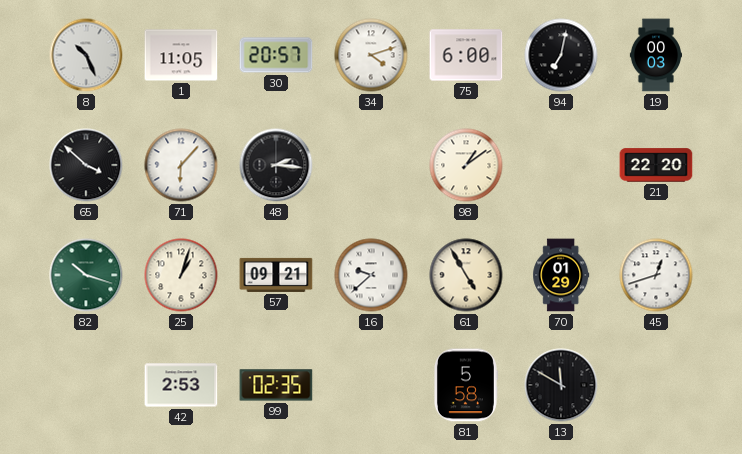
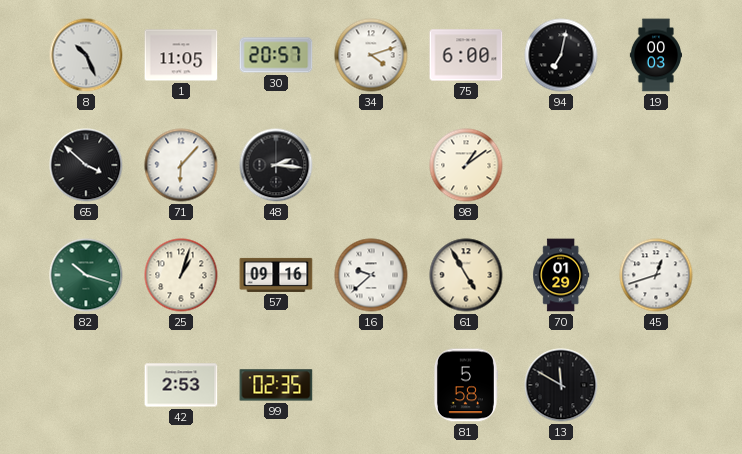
21: 22:20 -> none
57: 09:21 -> 09:16
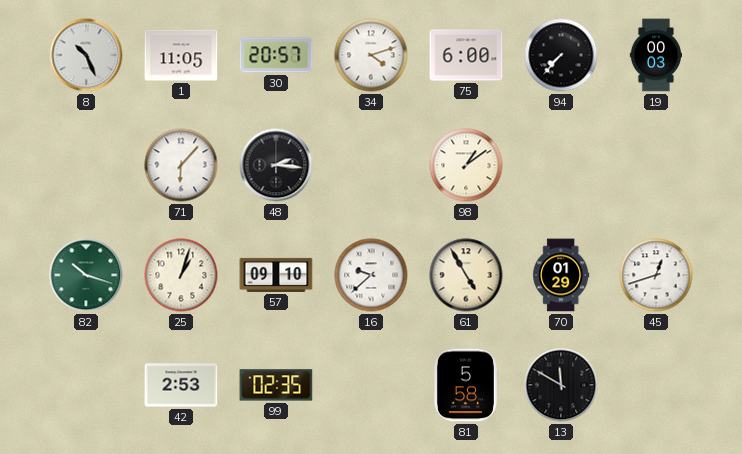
94: 7:02 -> 7:37
65: 3:52 -> none
57: 09:16 -> 09:10
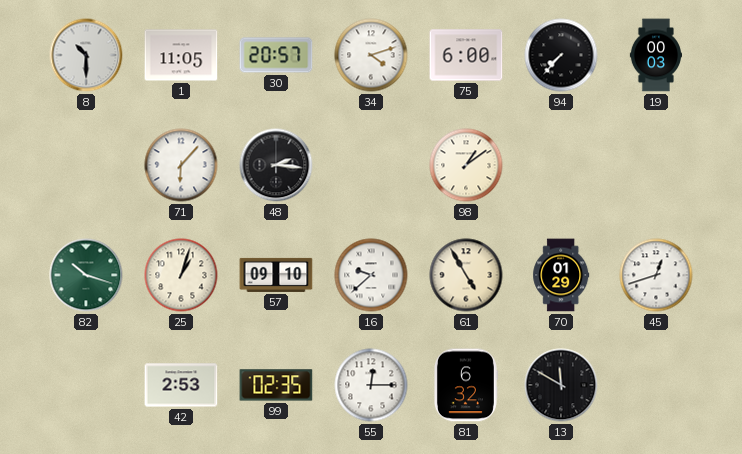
8: 10:26 -> 10:30
55: none -> 12:15
81: 5:58 -> 6:32
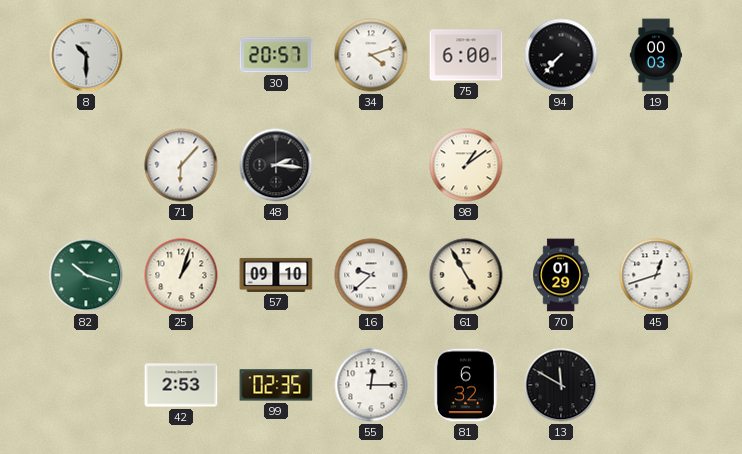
1: 11:05 -> none
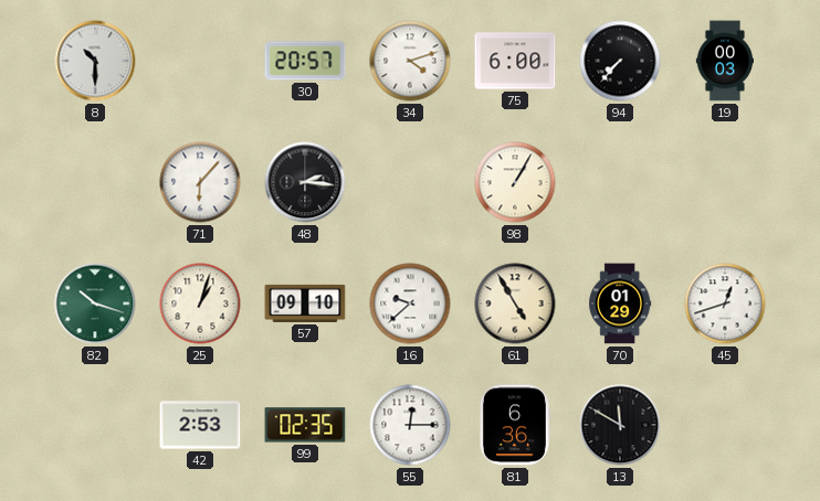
98: 1:09 -> 1:05
81: 6:32 -> 6:36
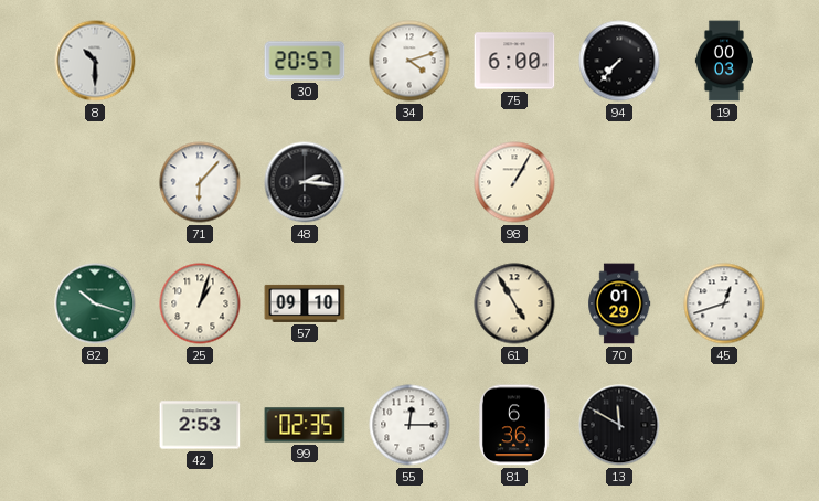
16: 9:38 -> none
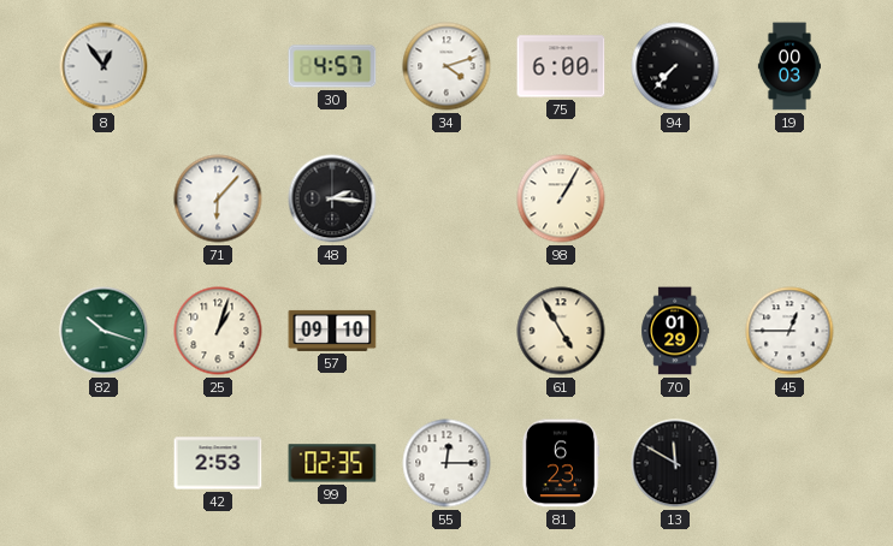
8: 10:30 -> 12:54
30: 20:57 -> 4:57
45: 12:42 -> 12:45
81: 6:36 -> 6:23
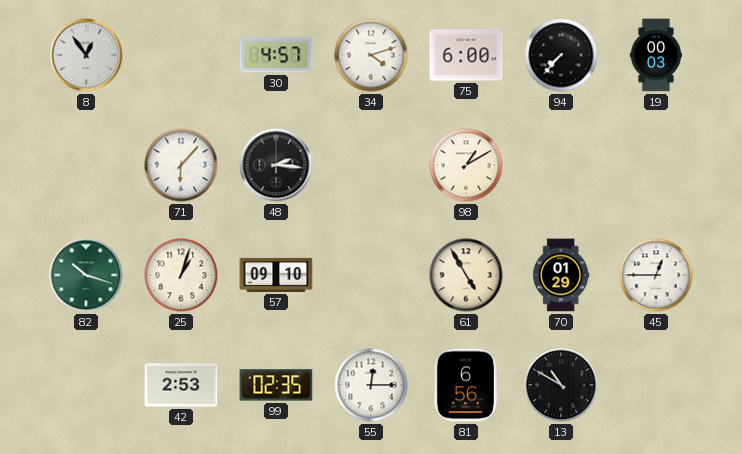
98: 1:05 -> 1:10
81: 6:23 -> 6:56
13: 11:50 -> 10:50
